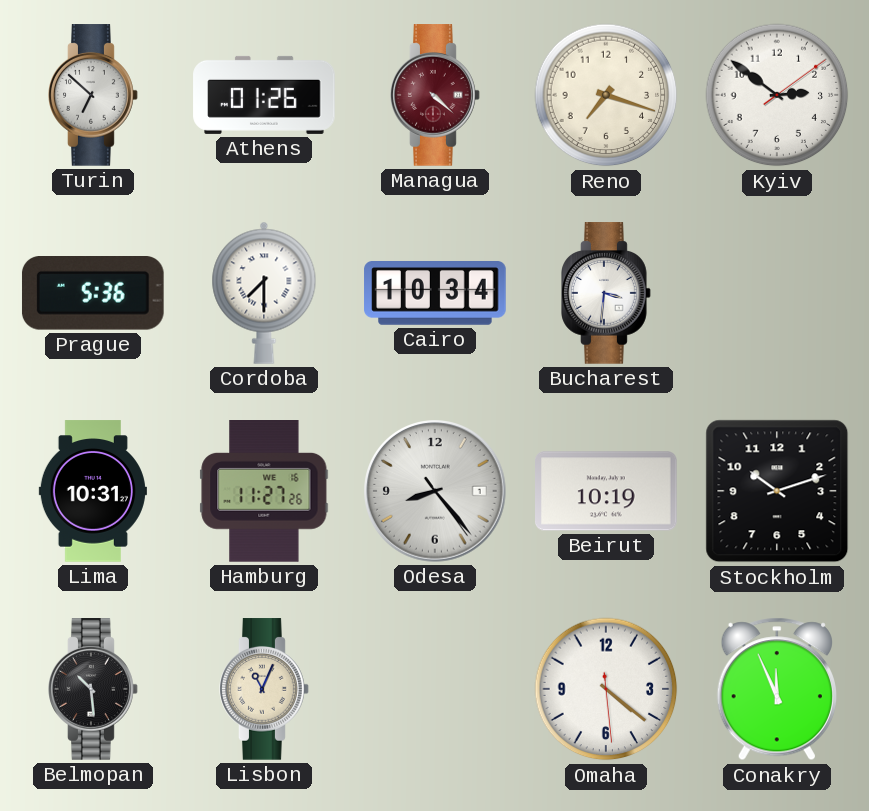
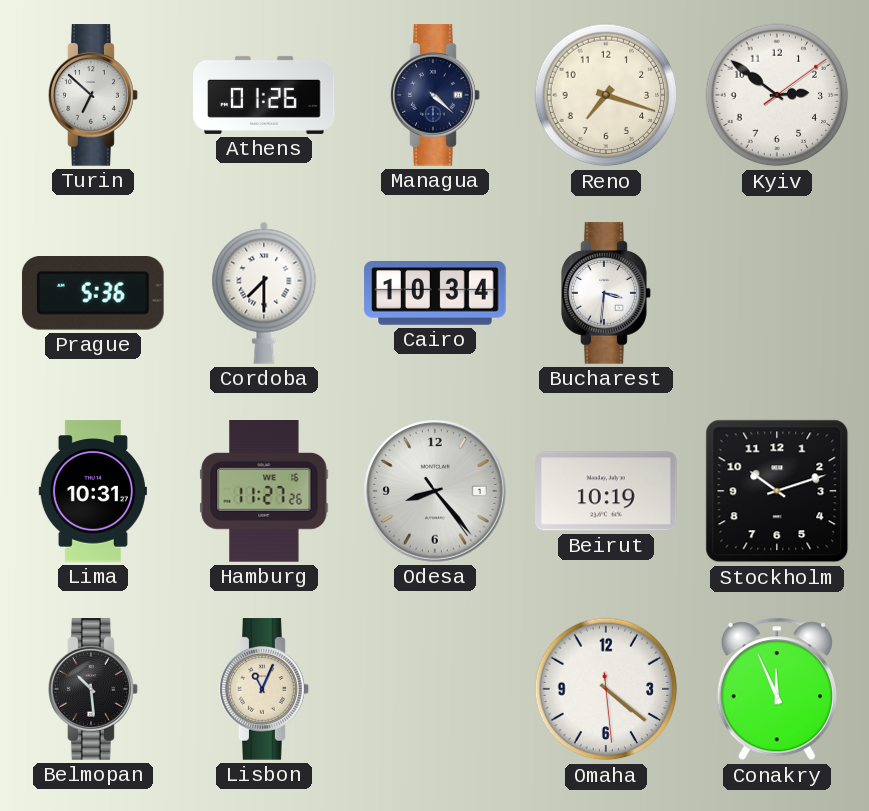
Managua dial: burgundy -> navy
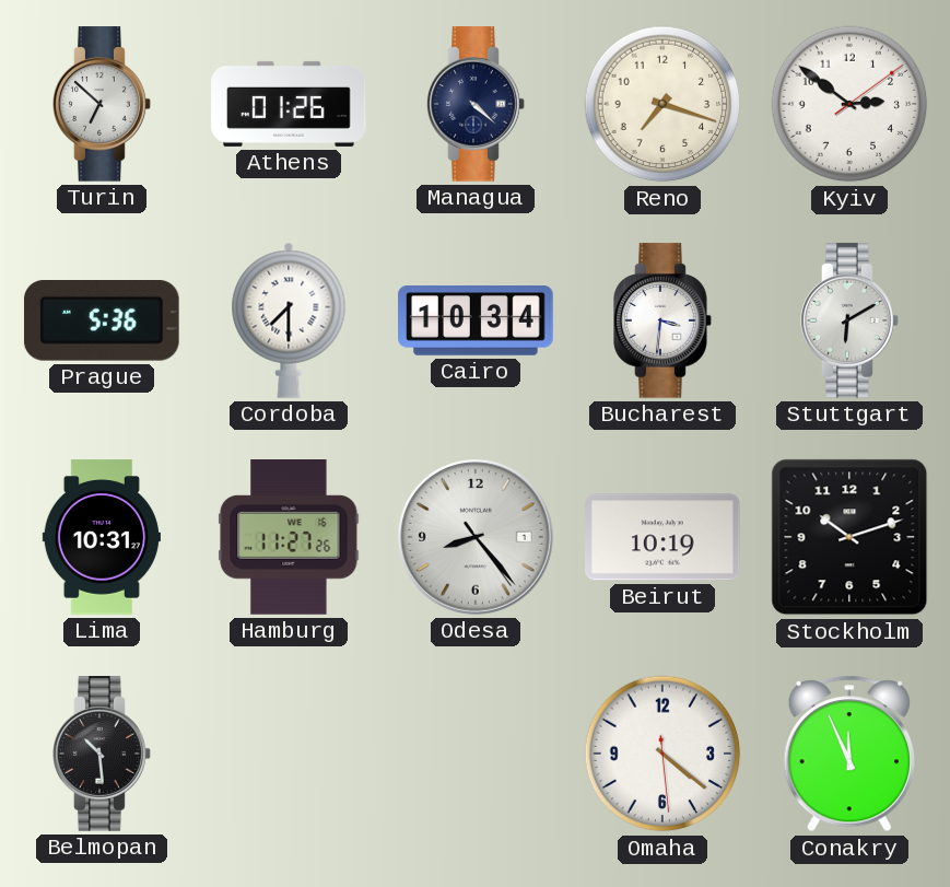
Stuttgart: none -> 6:10
Lisbon: 11:04 -> none
